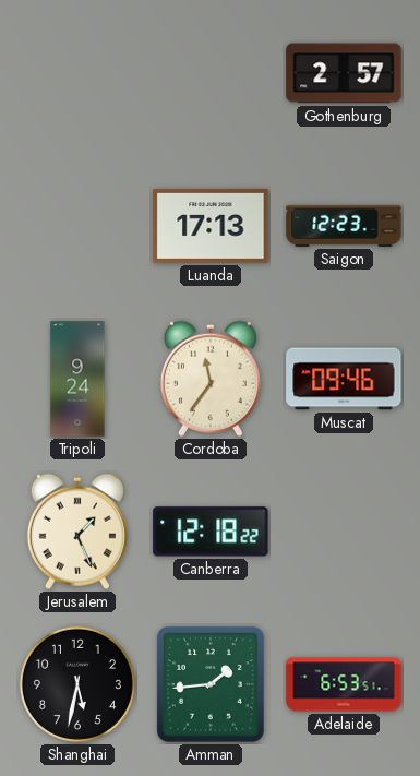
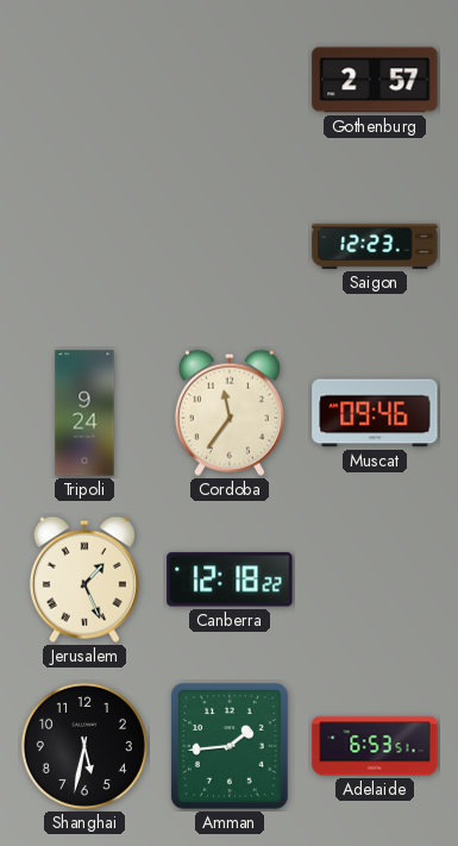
Luanda: 17:13 -> none
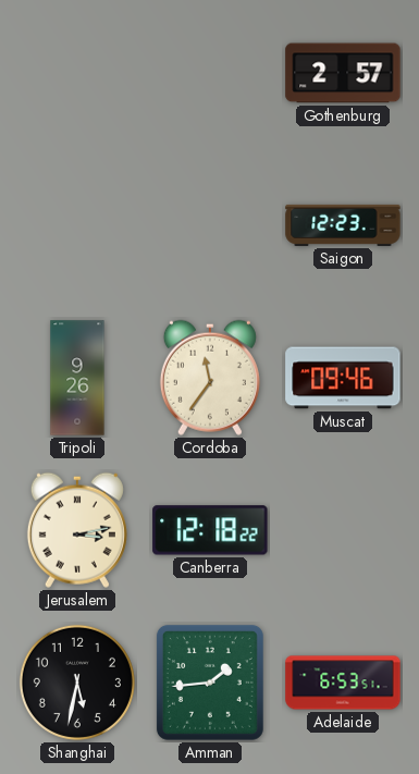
Tripoli: 9:24 -> 9:26
Jerusalem: 1:26 -> 3:13
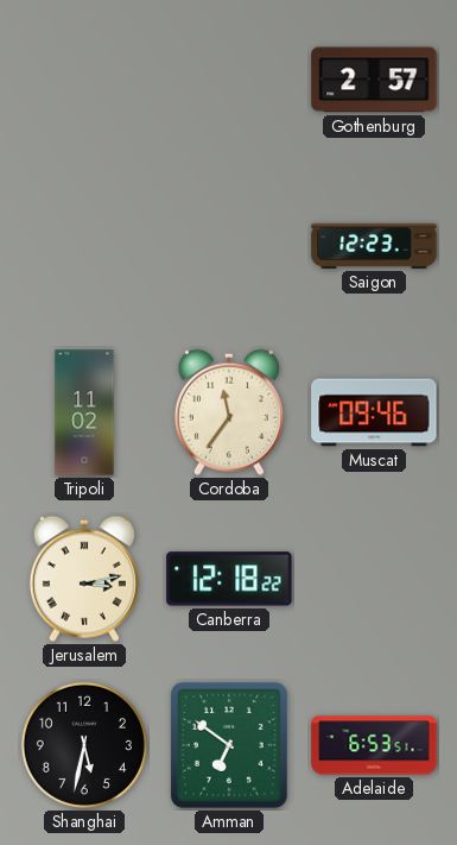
Tripoli: 9:26 -> 11:02
Amman: 1:44 -> 6:51
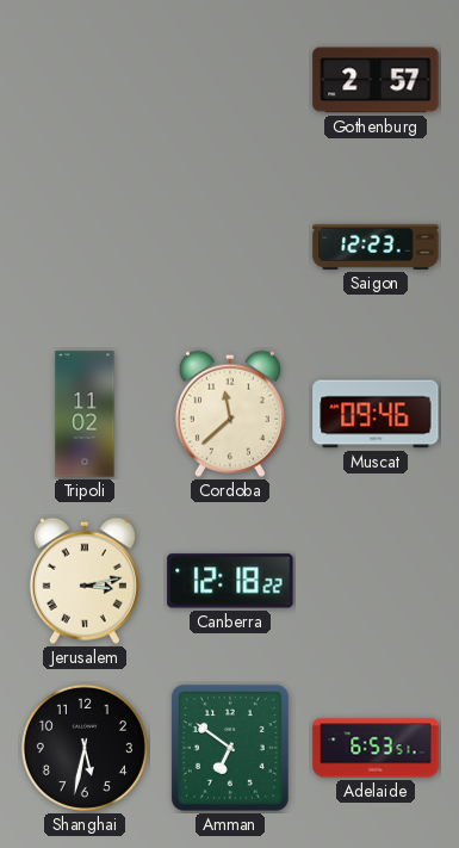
Cordoba: 11:36 -> 11:38
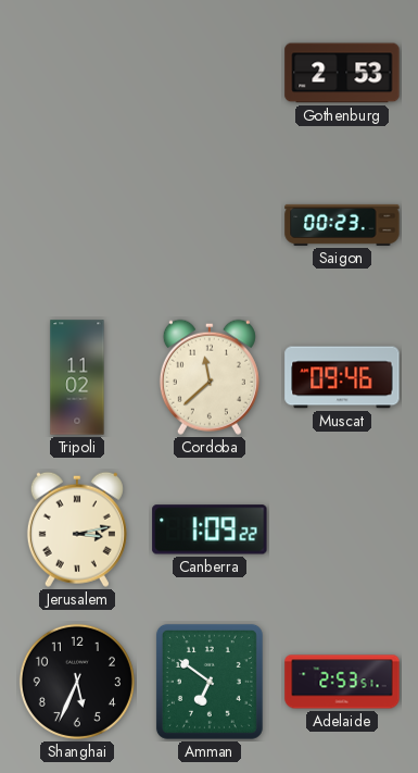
Gothenburg: 2:57 -> 2:53
Saigon: 12:23 -> 00:23
Canberra: 12:18 -> 1:09
Shanghai: 5:32 -> 5:34
Adelaide: 6:53 -> 2:53
